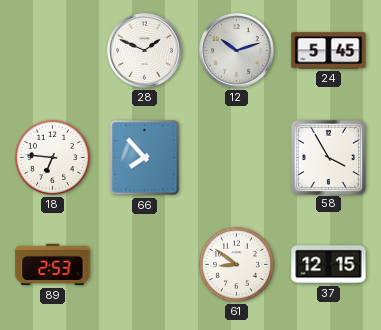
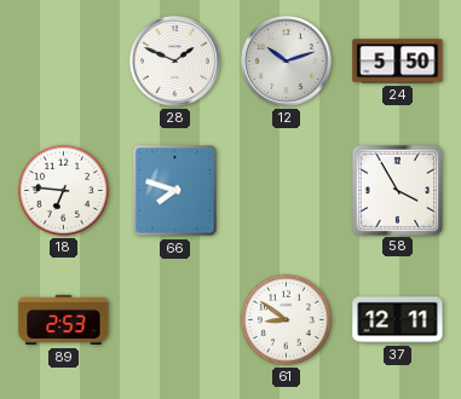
24: 5:45 -> 5:50
66: 7:53 -> 7:48
37: 12:15 -> 12:11
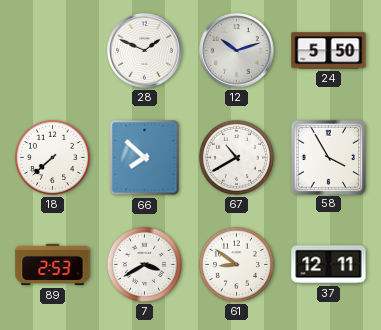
18: 6:46 -> 7:38
66: 7:48 -> 7:52
67: none -> 10:40
7: none -> 3:40
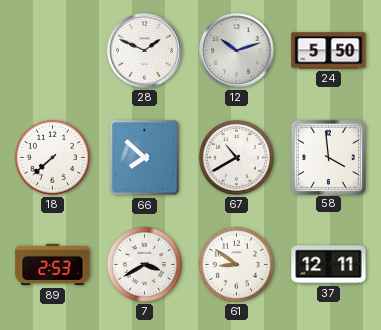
58: 3:55 -> 3:59
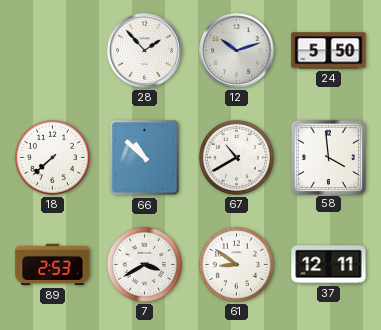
28: 1:49 -> 1:53
66: 7:52 -> 10:52
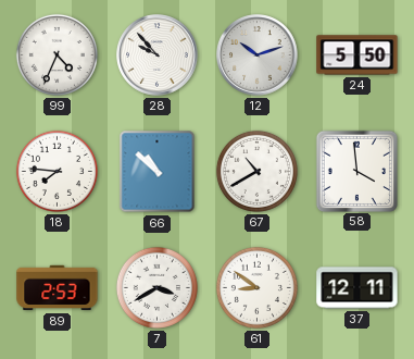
99: none -> 4:34
28: 1:53 -> 9:53
18: 7:38 -> 7:46
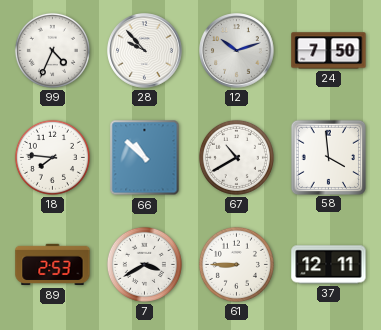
24: 5:50 -> 7:50
61: 8:51 -> 8:45
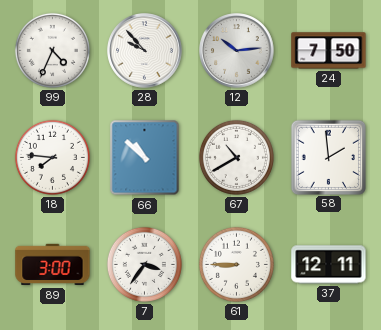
12: 10:12 -> 10:14
58: 3:59 -> 1:59
89: 2:53 -> 3:00
7: 3:40 -> 3:36
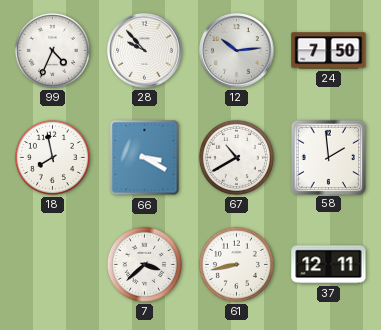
18: 7:46 -> 7:58
66: 10:52 -> 3:20
89: 3:00 -> none
7: 3:36 -> 3:38
61: 8:45 -> 8:43
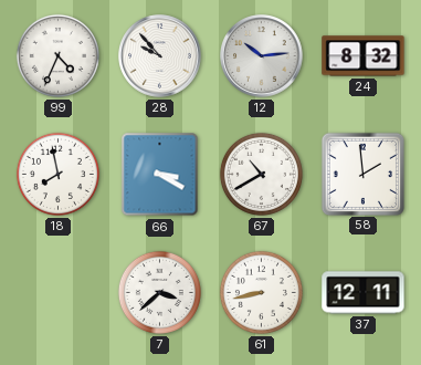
24: 7:50 -> 8:32
